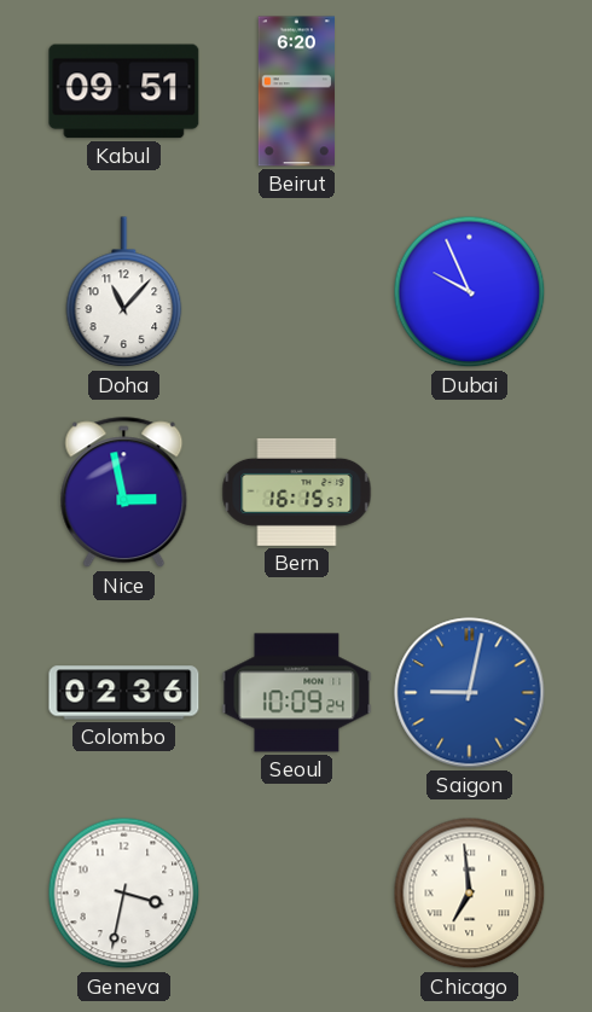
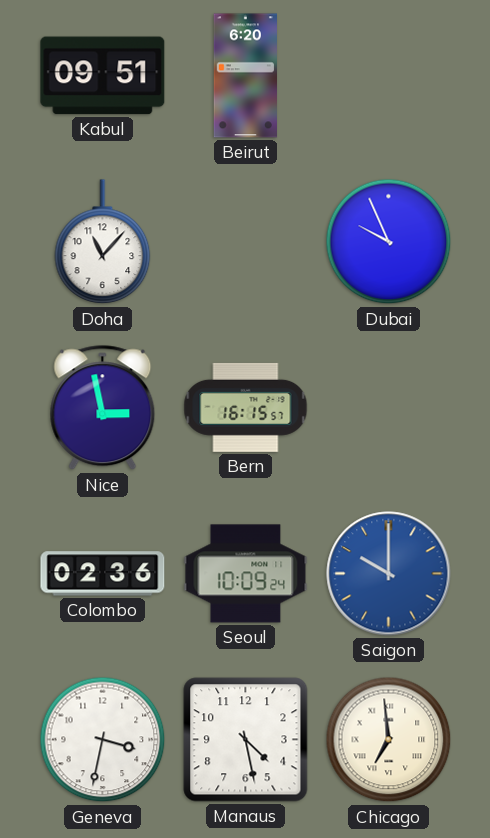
Saigon: 9:02 -> 10:00
Manaus: none -> 4:28
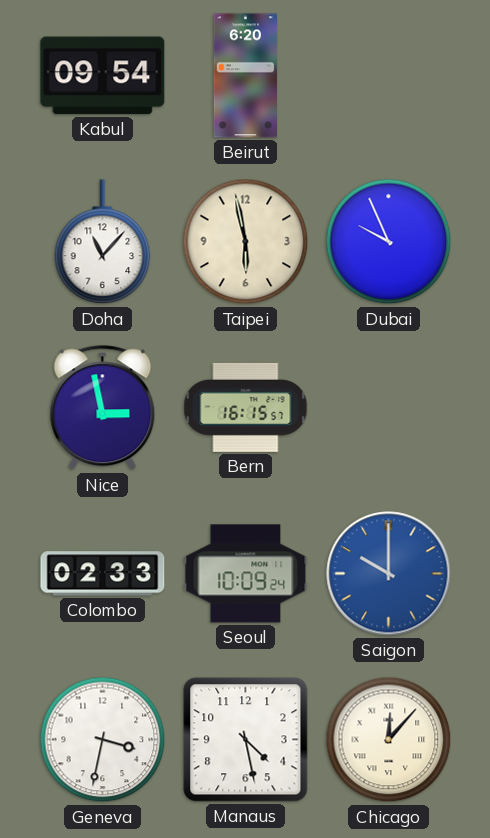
Kabul: 09:51 -> 09:54
Taipei: none -> 5:58
Colombo: 02:36 -> 02:33
Chicago: 6:59 -> 12:07
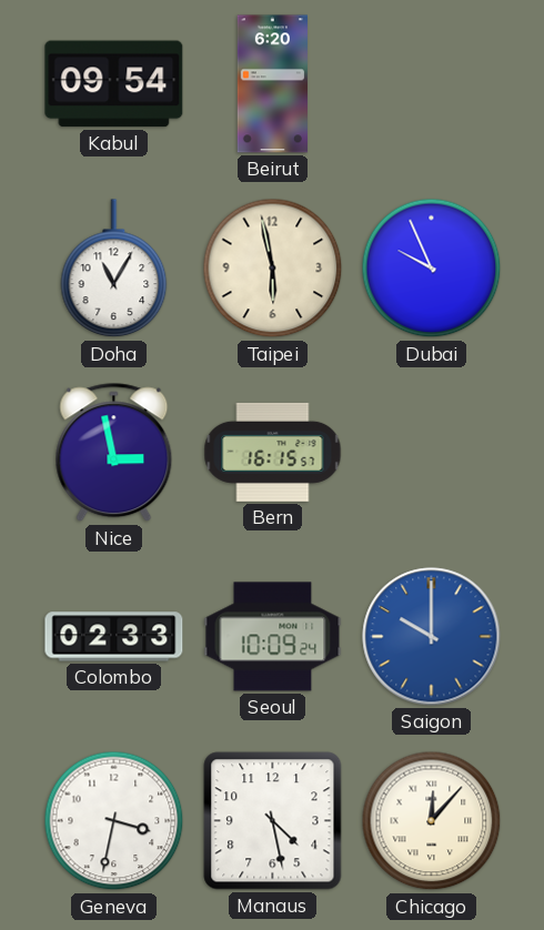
Doha: 11:07 -> 11:05
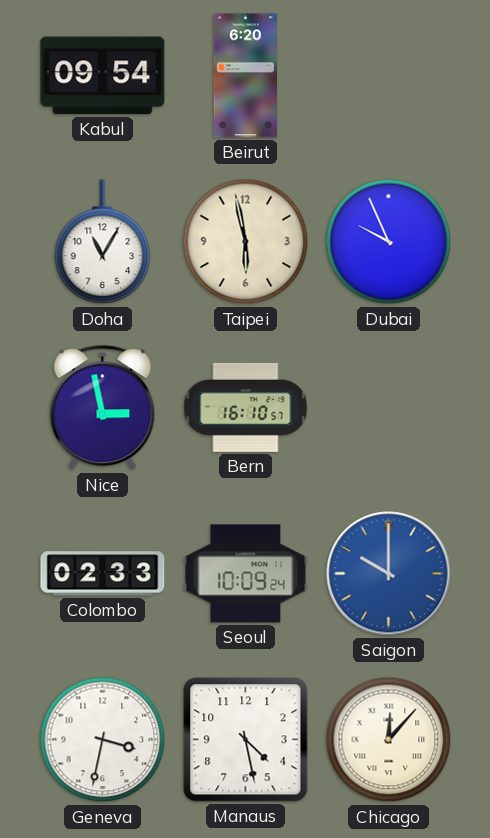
Bern: 16:15 -> 16:10
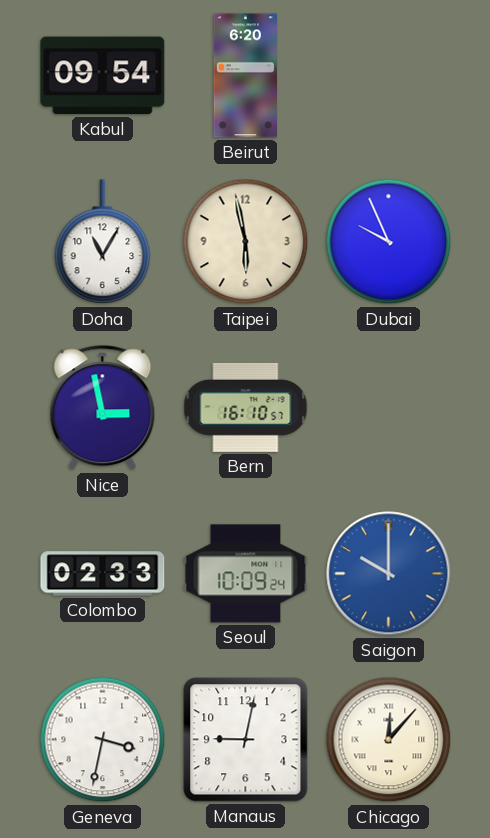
Manaus: 4:28 -> 9:02
